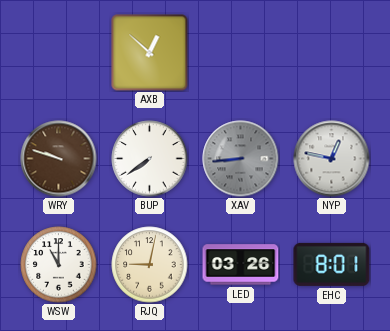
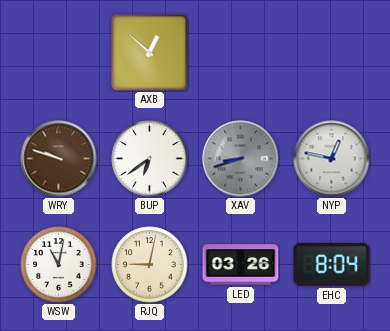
BUP: 7:39 -> 6:39
XAV: 8:44 -> 8:42
WSW: 11:00 -> 11:02
EHC: 8:01 -> 8:04
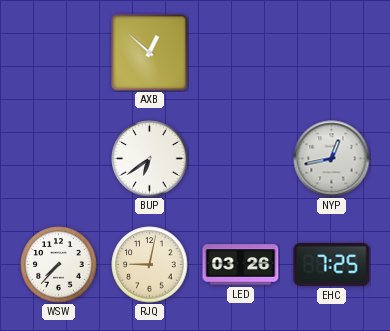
WRY: 9:48 -> none
XAV: 8:42 -> none
NYP: 12:47 -> 12:43
WSW: 11:02 -> 7:37
EHC: 8:04 -> 7:25
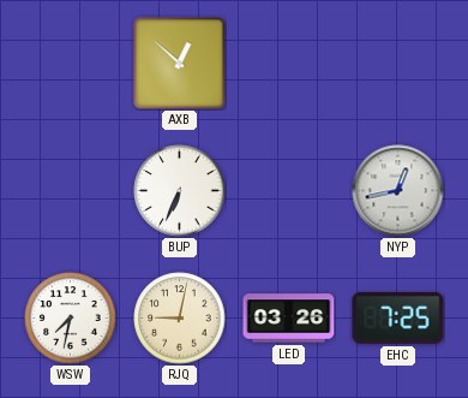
BUP: 6:39 -> 6:34
WSW: 7:37 -> 7:32
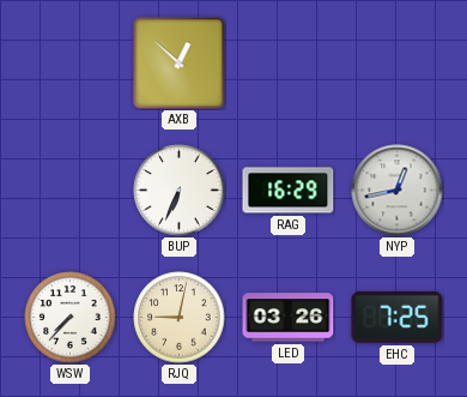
RAG: none -> 16:29
WSW: 7:32 -> 7:37
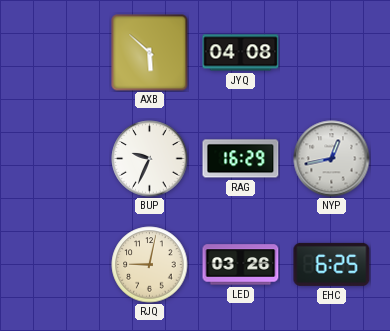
AXB: 12:52 -> 5:52
JYQ: none -> 04:08
BUP: 6:34 -> 9:34
WSW: 7:37 -> none
EHC: 7:25 -> 6:25
